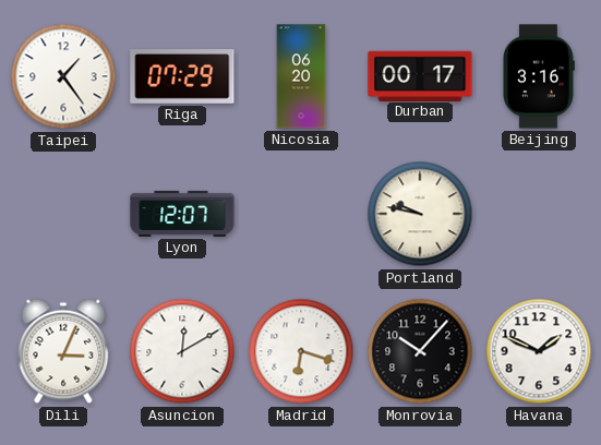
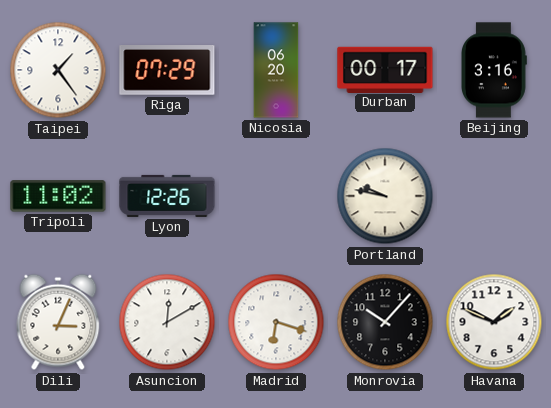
Tripoli: none -> 11:02
Lyon: 12:07 -> 12:26
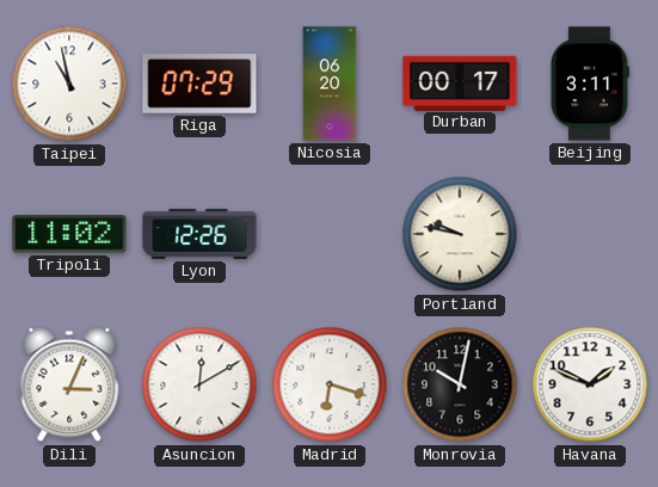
Taipei: 1:24 -> 10:58
Beijing: 3:16 -> 3:11
Monrovia: 10:07 -> 10:02
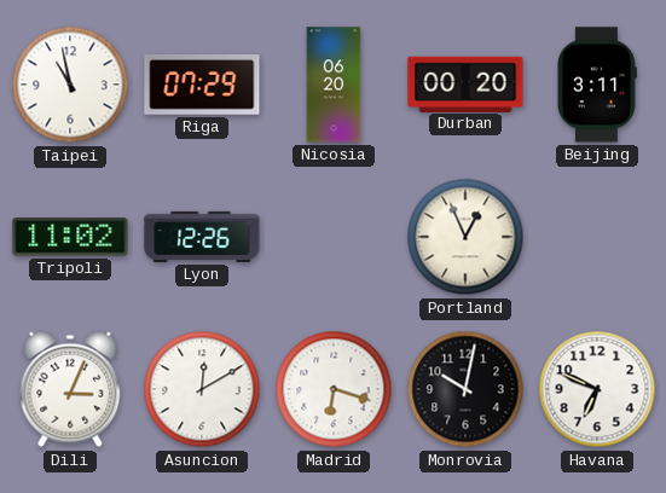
Durban: 00:17 -> 00:20
Portland: 9:47 -> 12:56
Havana: 1:49 -> 6:49
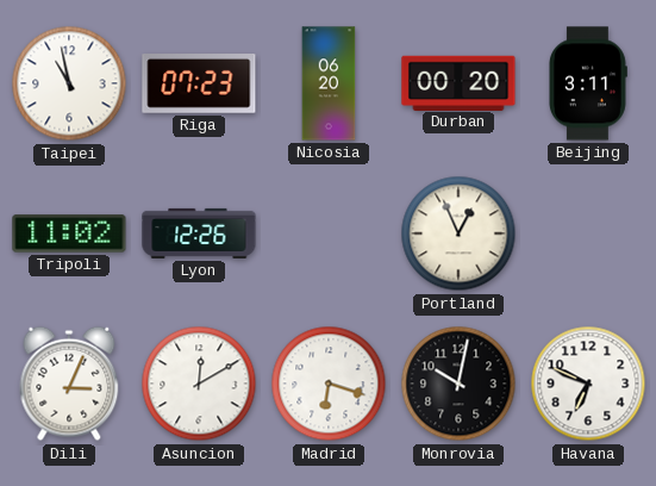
Riga: 07:29 -> 07:23
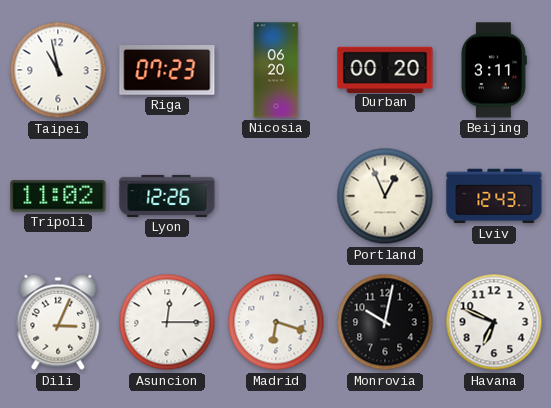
Lviv: none -> 12:43
Asuncion: 12:10 -> 12:15
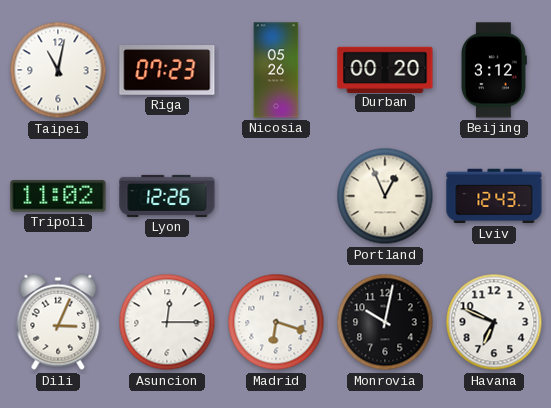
Taipei: 10:58 -> 11:02
Nicosia: 06:20 -> 05:26
Beijing: 3:11 -> 3:12
